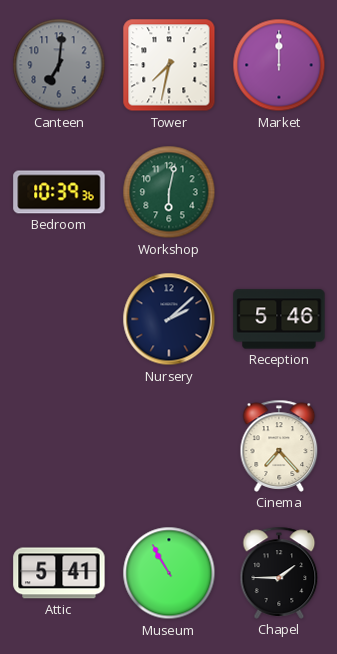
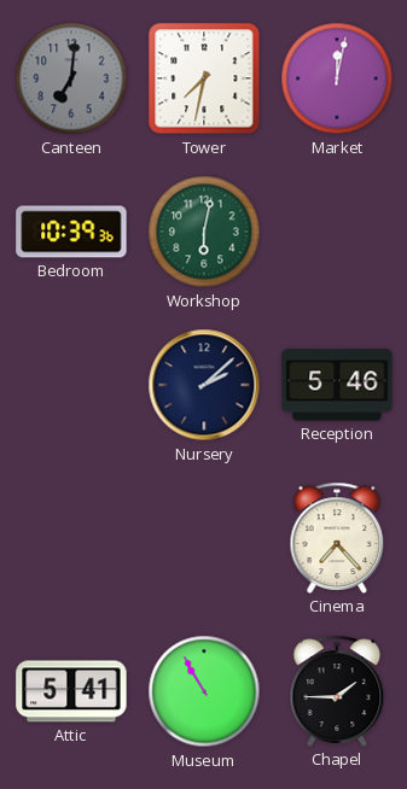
Market: 12:00 -> 12:02
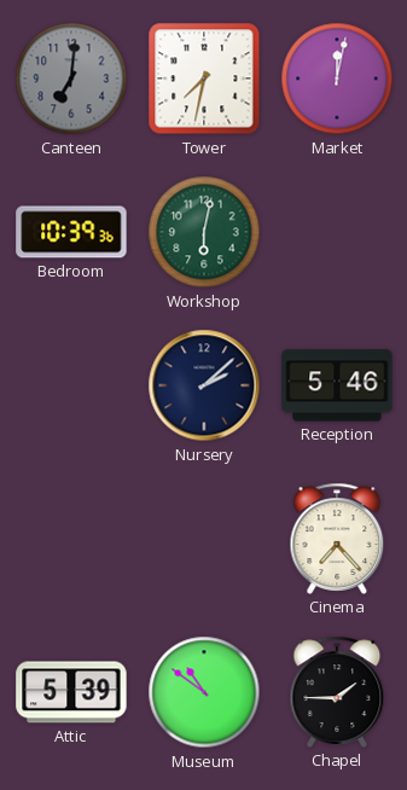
Attic: 5:41 -> 5:39
Museum: 10:55 -> 10:51
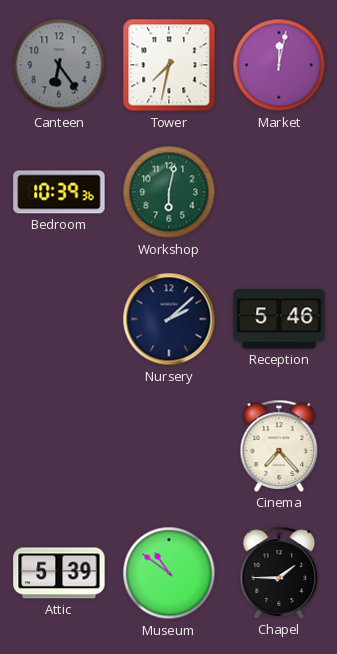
Canteen: 7:01 -> 6:24
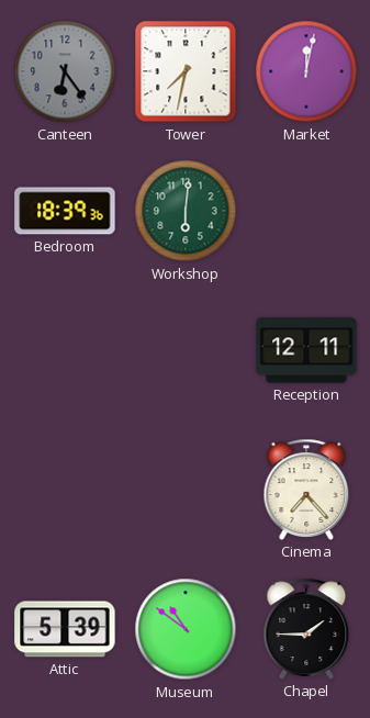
Bedroom: 10:39 -> 18:39
Workshop: 6:02 -> 6:01
Nursery: 2:08 -> none
Reception: 5:46 -> 12:11
